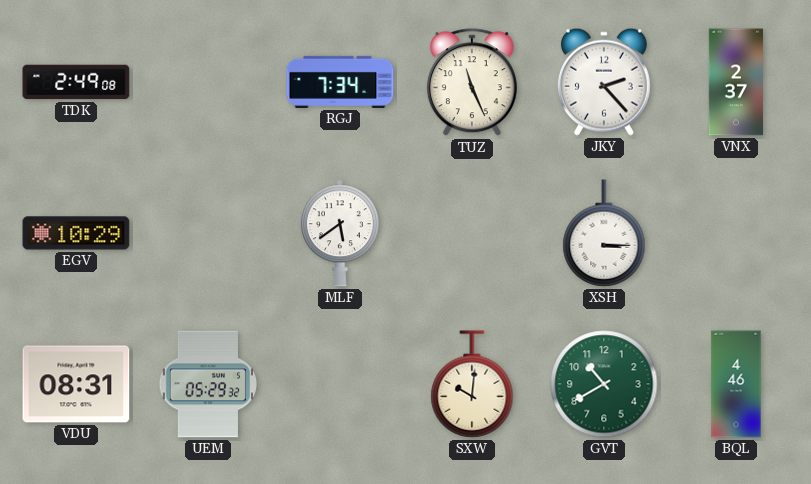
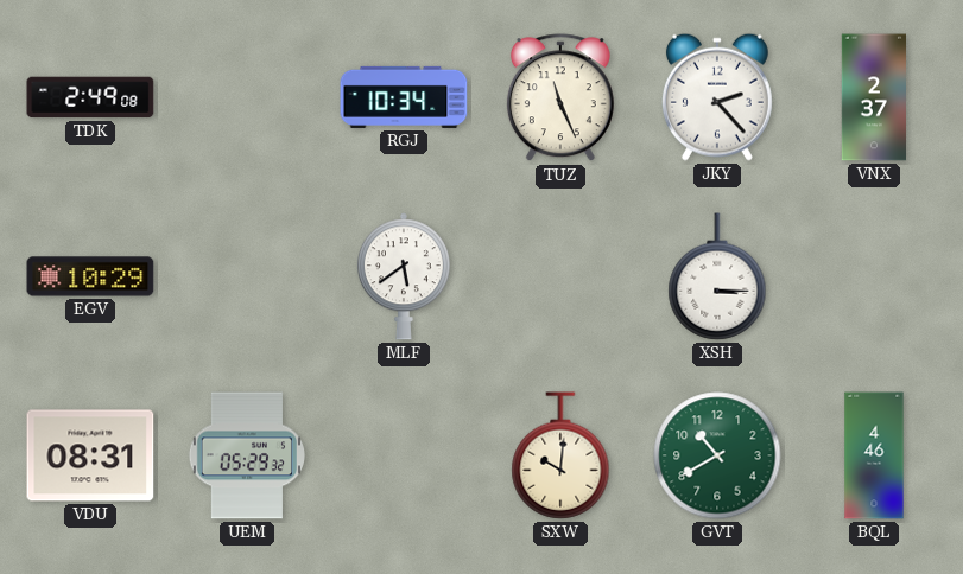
RGJ: 7:34 -> 10:34
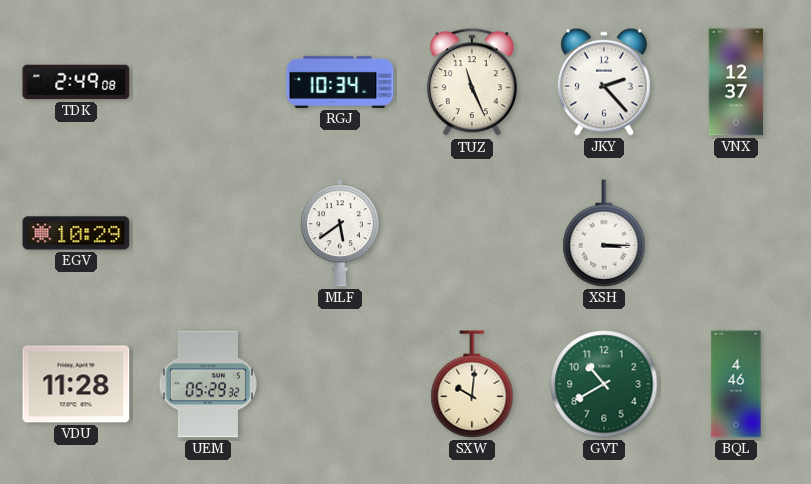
VNX: 2:37 -> 12:37
VDU: 08:31 -> 11:28
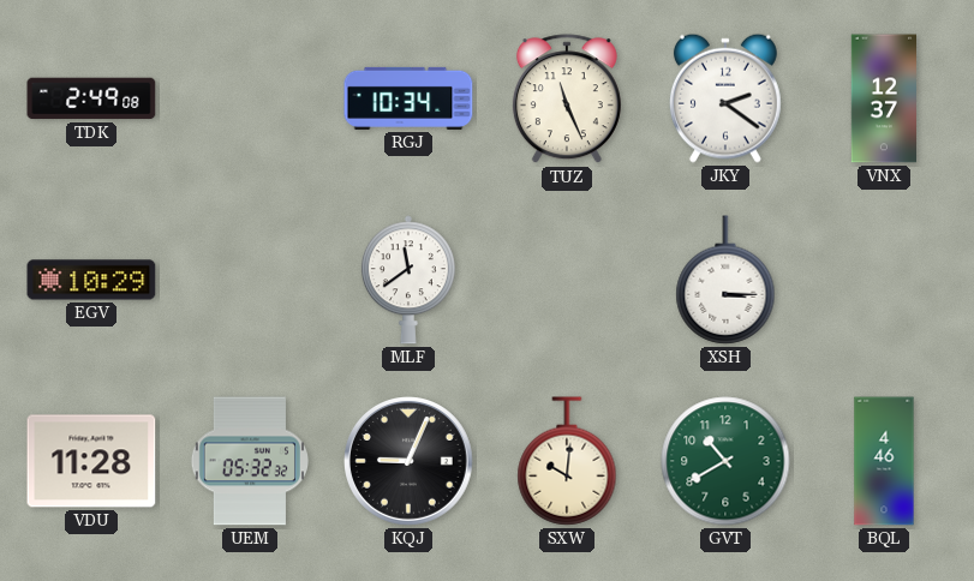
JKY: 2:23 -> 2:21
MLF: 5:39 -> 11:39
UEM: 05:29 -> 05:32
KQJ: none -> 9:04
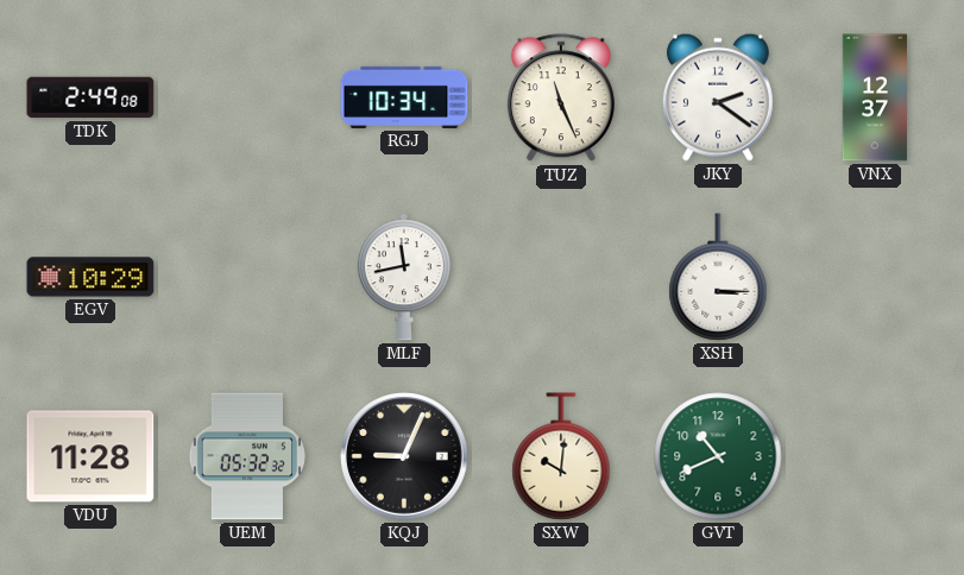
MLF: 11:39 -> 11:43
GVT: 10:40 -> 10:41
BQL: 4:46 -> none
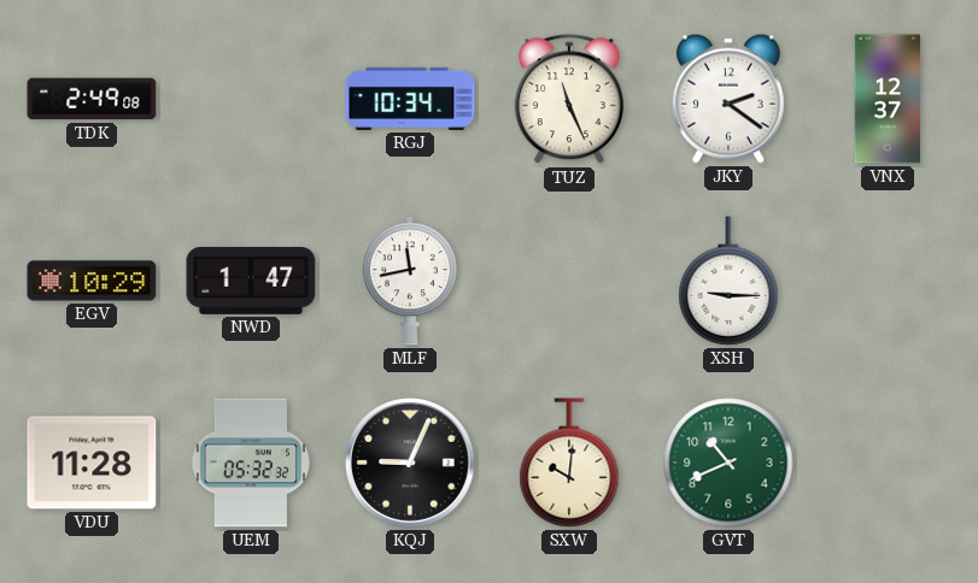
NWD: none -> 1:47
XSH: 3:15 -> 9:15
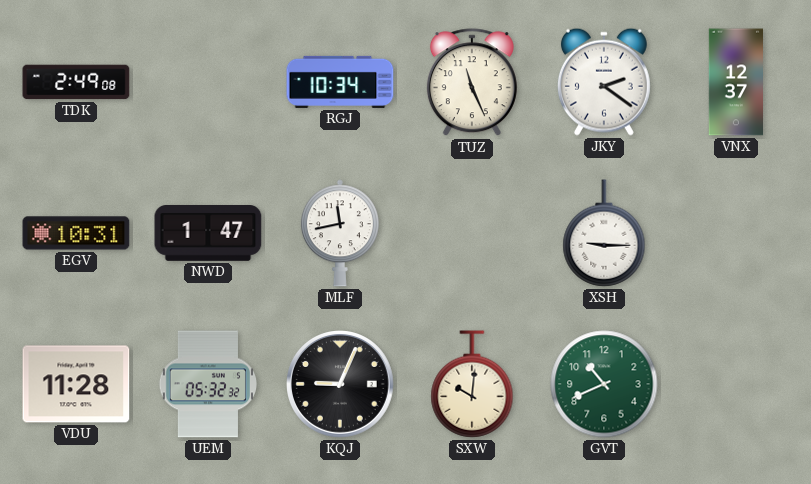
EGV: 10:29 -> 10:31
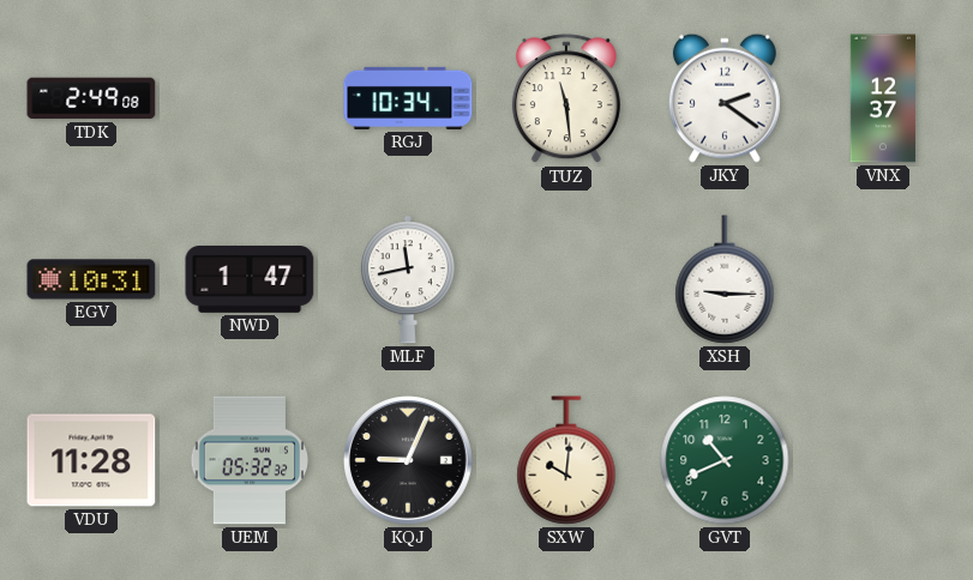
TUZ: 11:26 -> 11:29
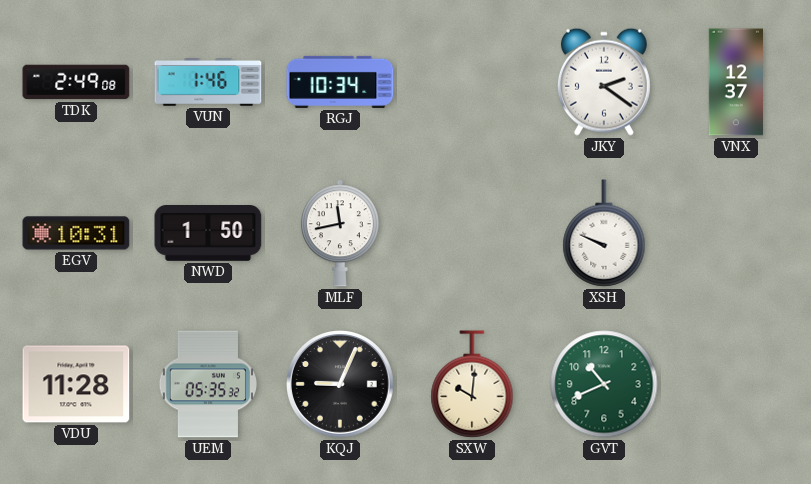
VUN: none -> 1:46
TUZ: 11:29 -> none
NWD: 1:47 -> 1:50
XSH: 9:15 -> 9:49
UEM: 05:32 -> 05:35
